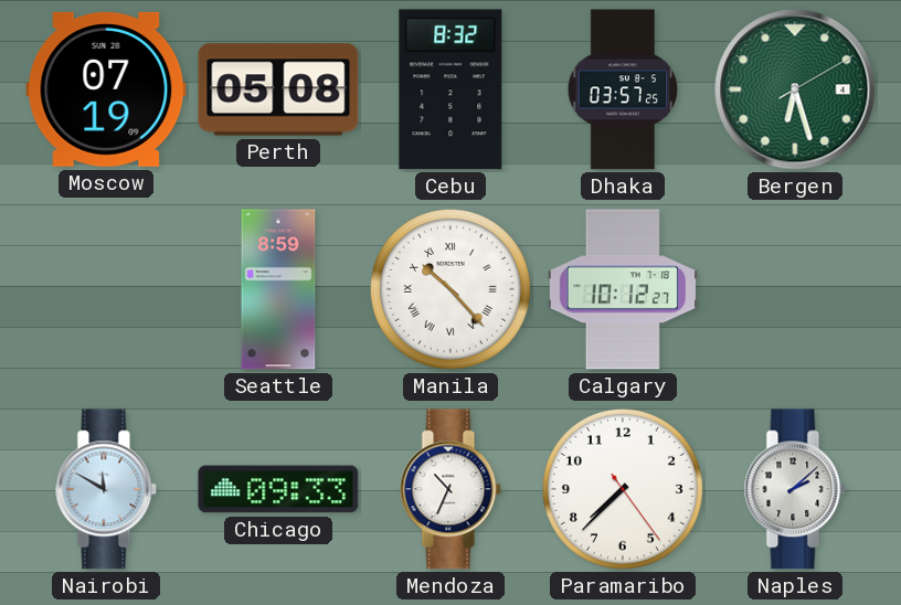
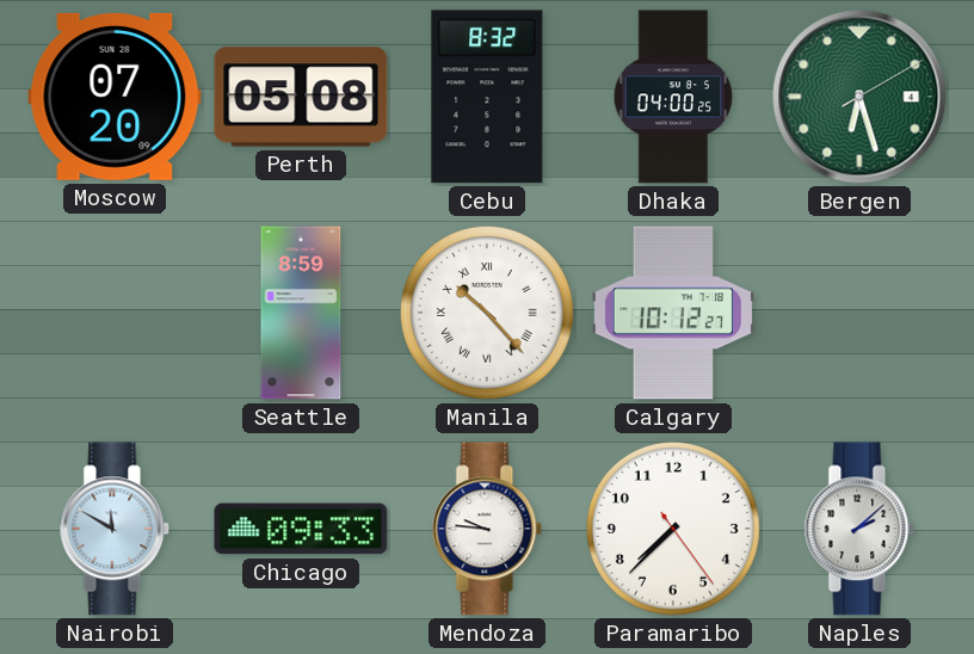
Moscow: 07:19 -> 07:20
Dhaka: 03:57 -> 04:00
Mendoza: 10:34 -> 9:46
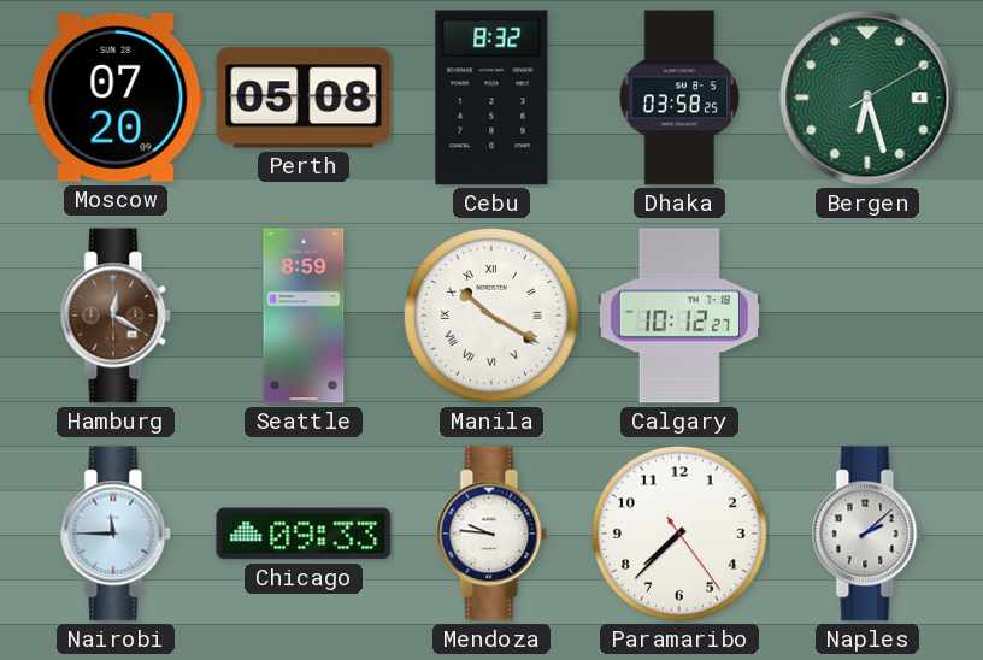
Dhaka: 04:00 -> 03:58
Hamburg: none -> 12:20
Manila: 10:23 -> 10:20
Nairobi: 11:50 -> 11:45
